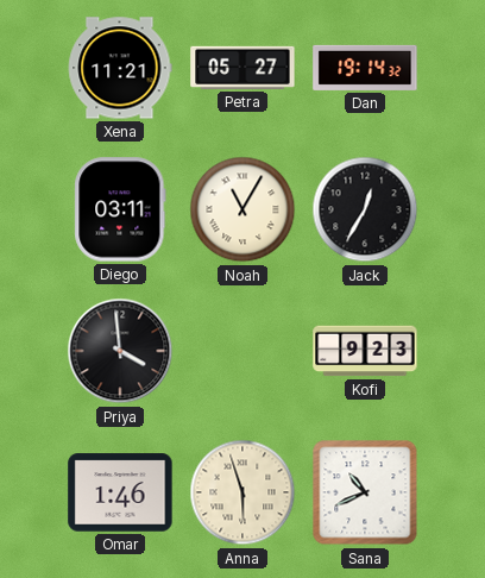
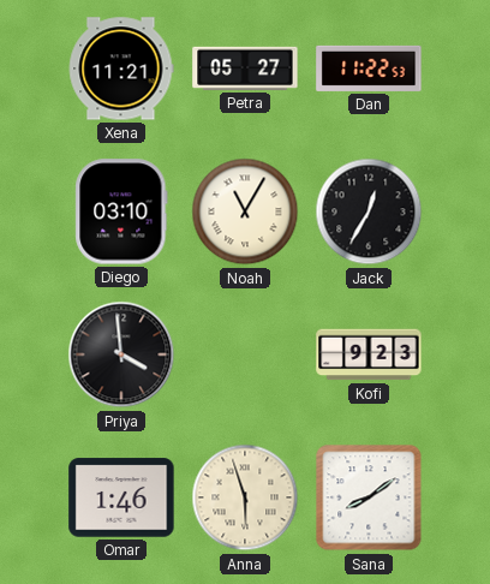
Dan: 19:14 -> 11:22
Diego: 03:11 -> 03:10
Sana: 10:41 -> 8:09
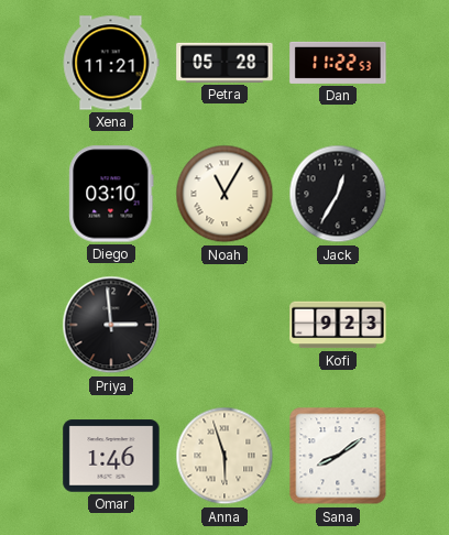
Petra: 05:27 -> 05:28
Priya: 3:59 -> 2:59
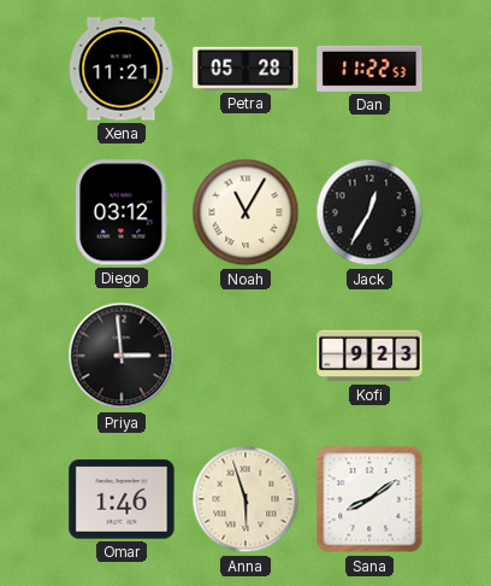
Diego: 03:10 -> 03:12
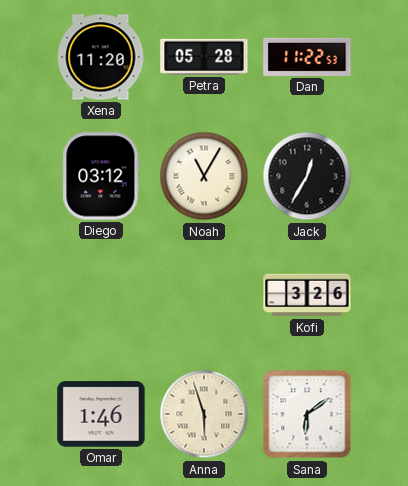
Xena: 11:21 -> 11:20
Priya: 2:59 -> none
Kofi: 9:23 -> 3:26
Sana: 8:09 -> 6:09
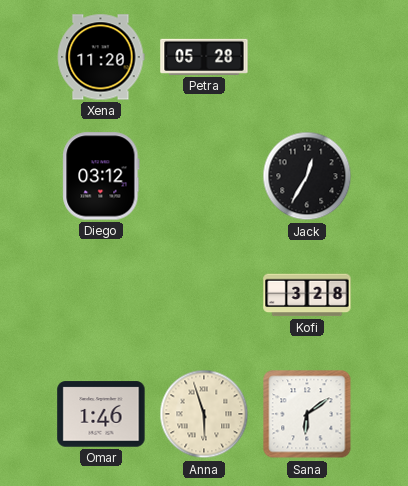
Dan: 11:22 -> none
Noah: 11:05 -> none
Kofi: 3:26 -> 3:28
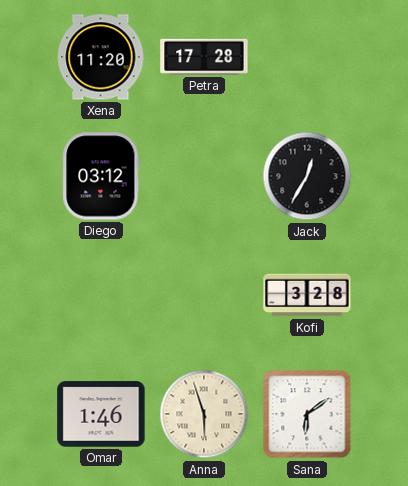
Petra: 05:28 -> 17:28
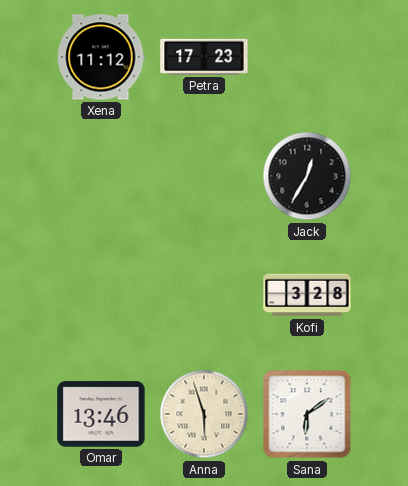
Xena: 11:20 -> 11:12
Petra: 17:28 -> 17:23
Diego: 03:12 -> none
Omar: 1:46 -> 13:46
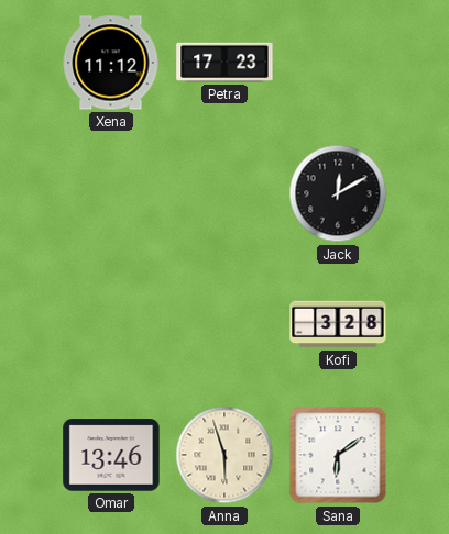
Jack: 12:35 -> 12:10
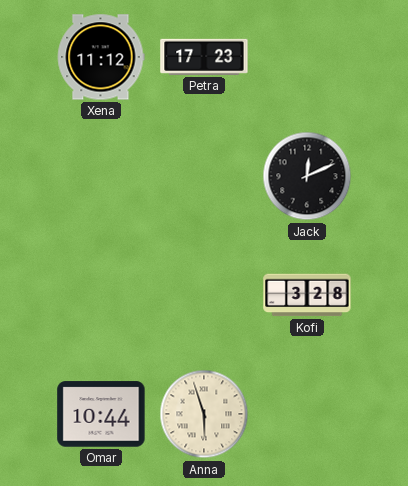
Jack: 12:10 -> 12:11
Omar: 13:46 -> 10:44
Sana: 6:09 -> none
